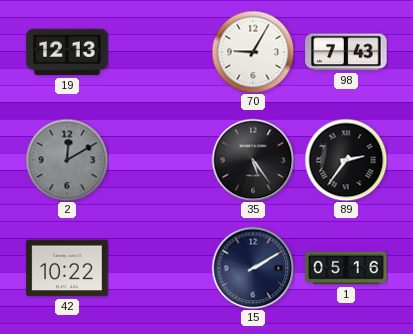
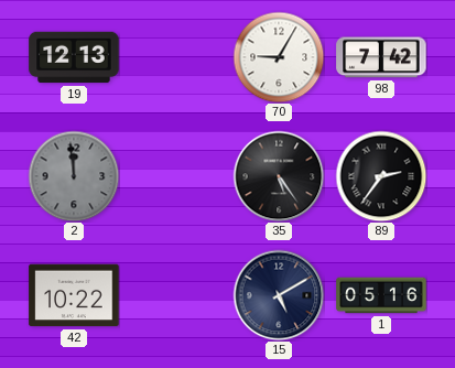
98: 7:43 -> 7:42
2: 12:10 -> 11:59
15: 2:10 -> 5:10
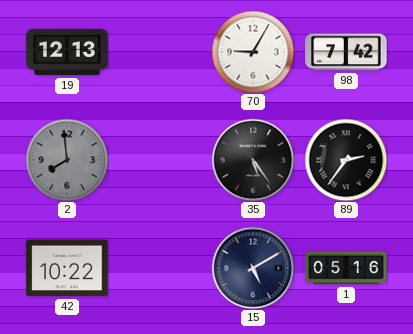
2: 11:59 -> 7:59
